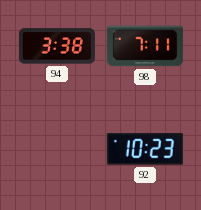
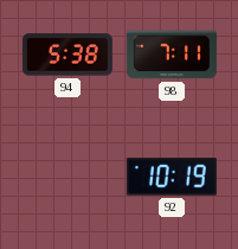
94: 3:38 -> 5:38
92: 10:23 -> 10:19
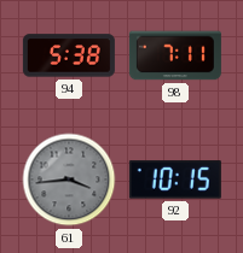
61: none -> 3:44
92: 10:19 -> 10:15
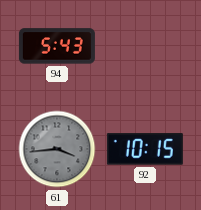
94: 5:38 -> 5:43
98: 7:11 -> none
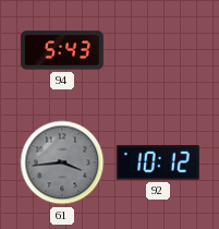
92: 10:15 -> 10:12
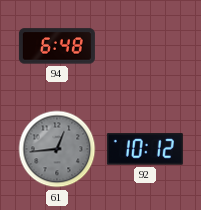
94: 5:43 -> 6:48
61: 3:44 -> 12:44
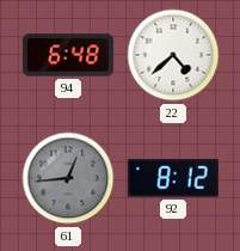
22: none -> 4:38
92: 10:12 -> 8:12
